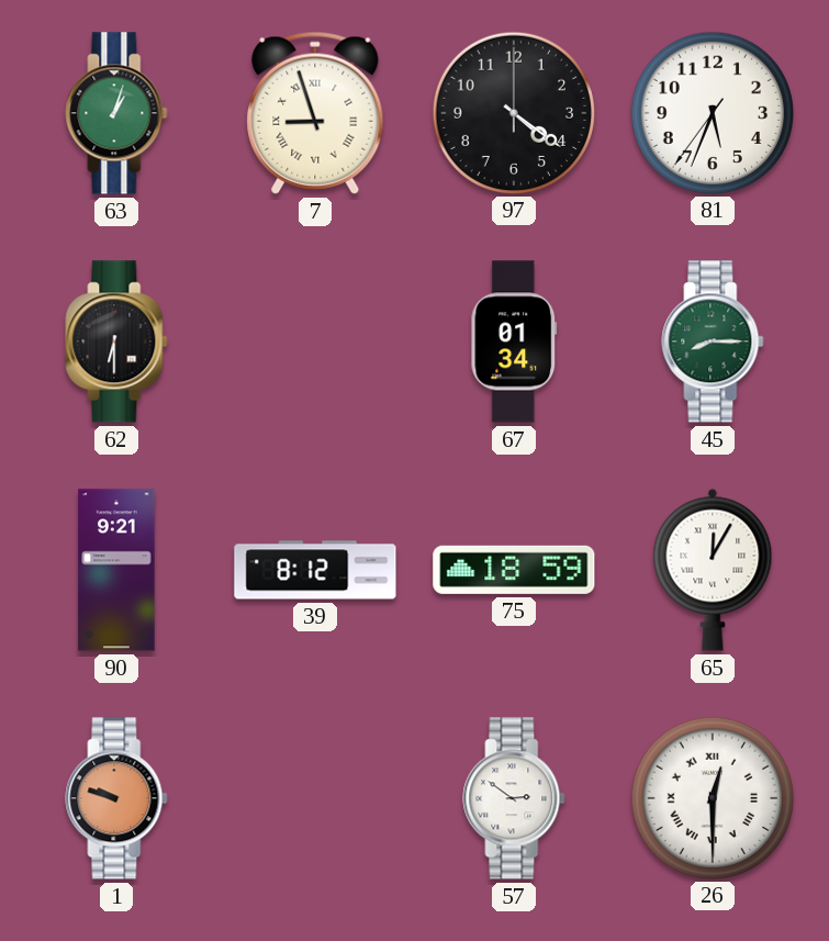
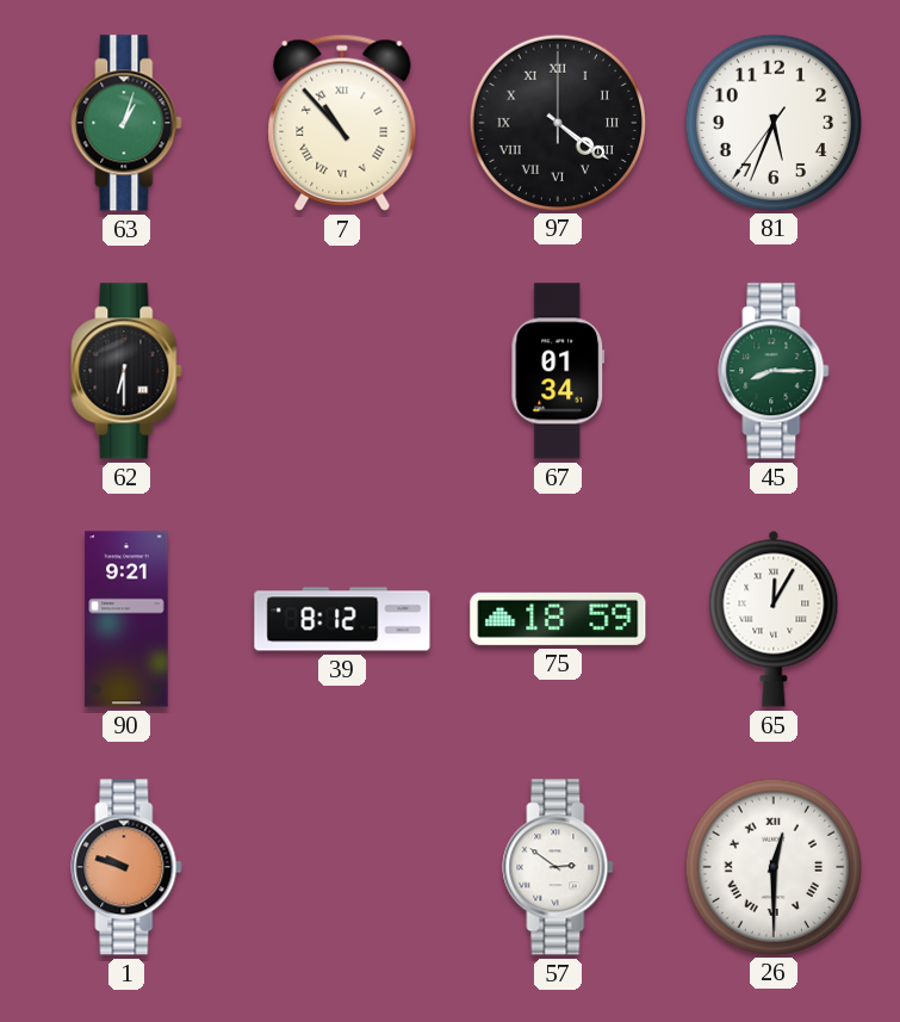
7: 8:57 -> 10:53
97 numerals: Arabic -> Roman
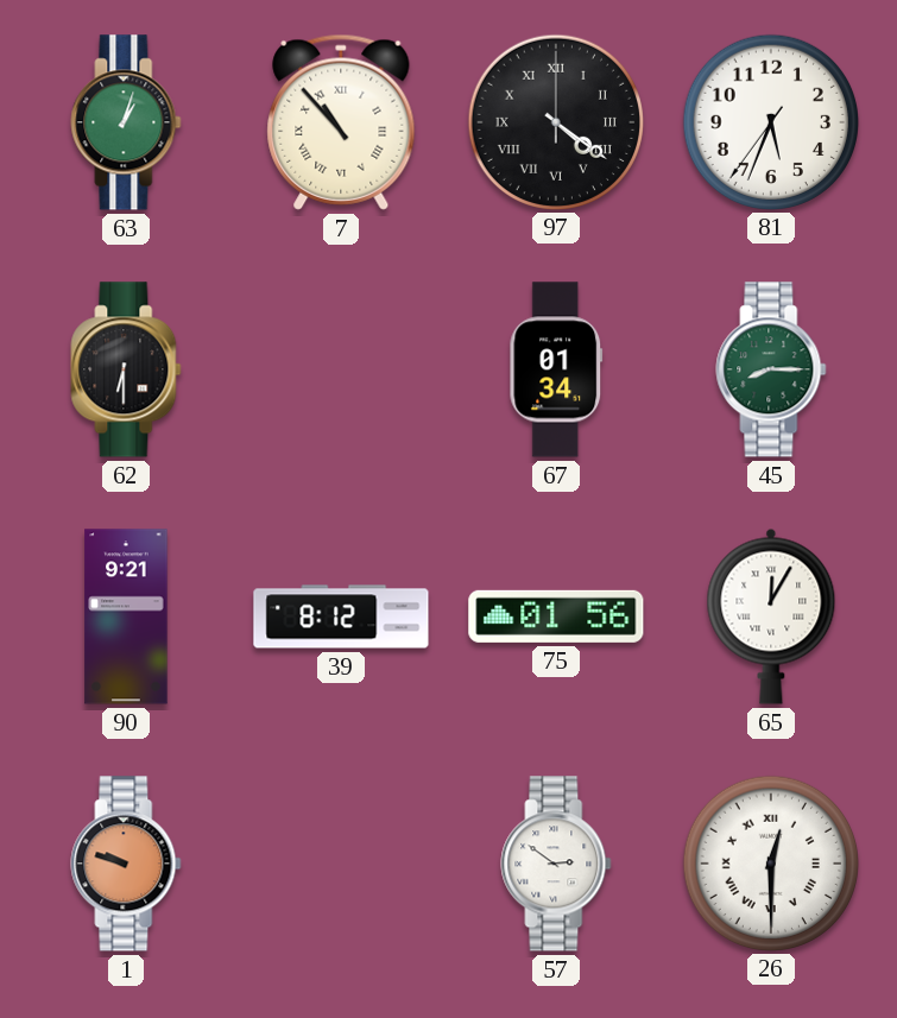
75: 18:59 -> 01:56
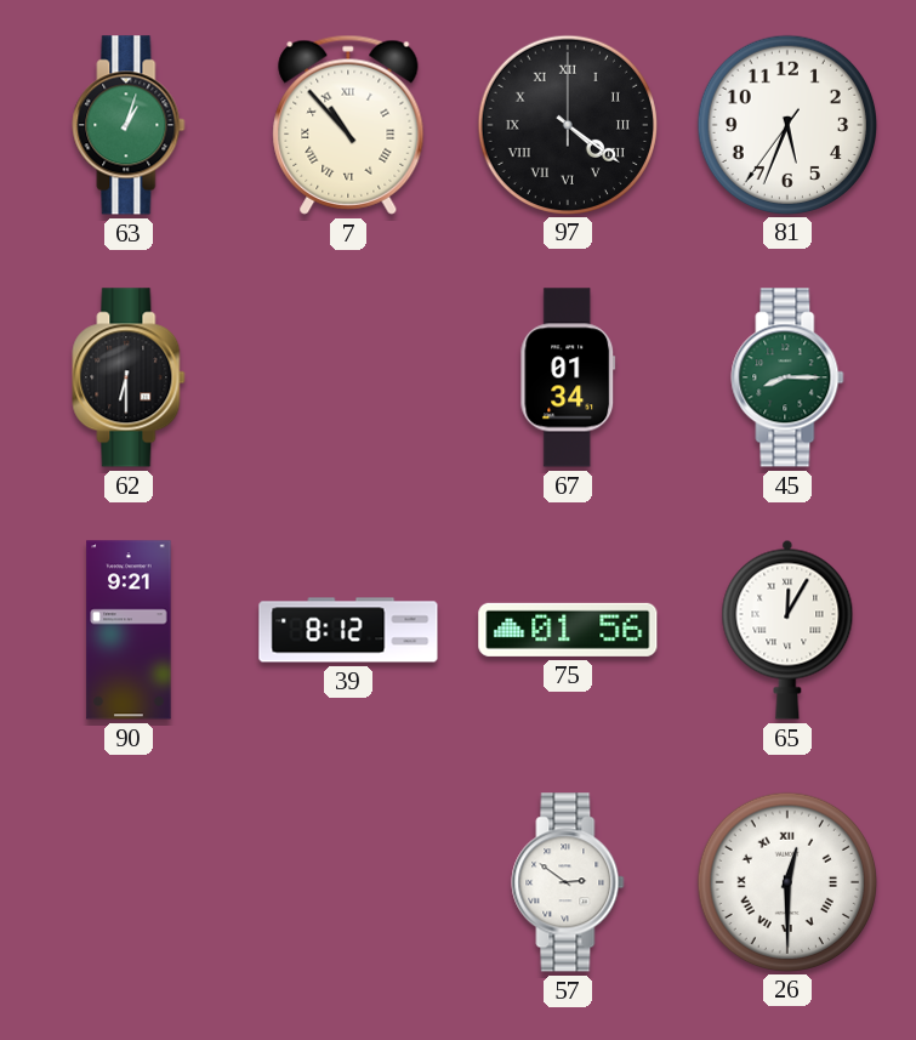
1: 9:48 -> none
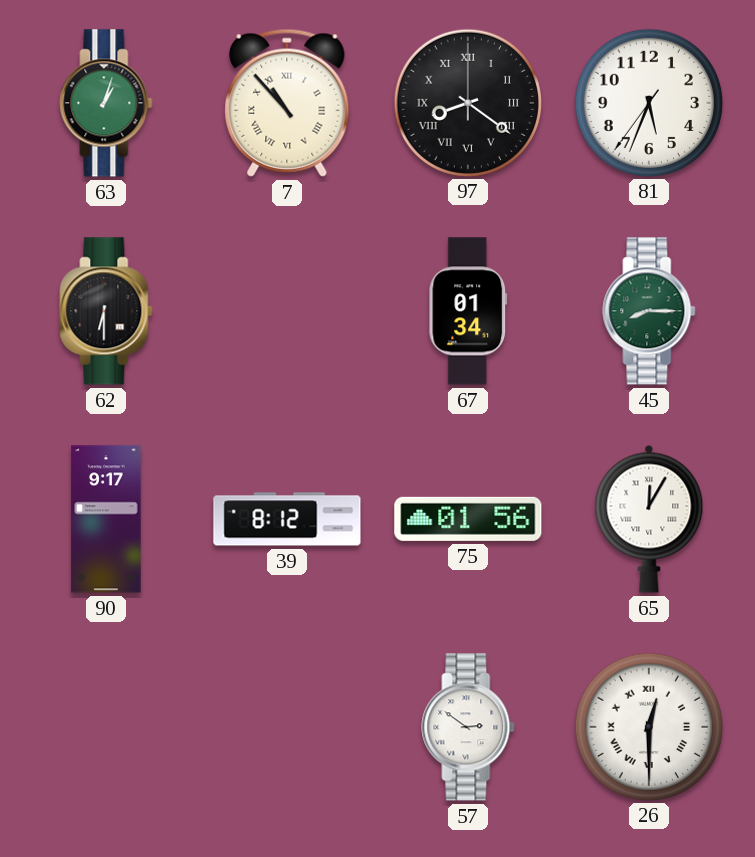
97: 4:21 -> 8:21
90: 9:21 -> 9:17
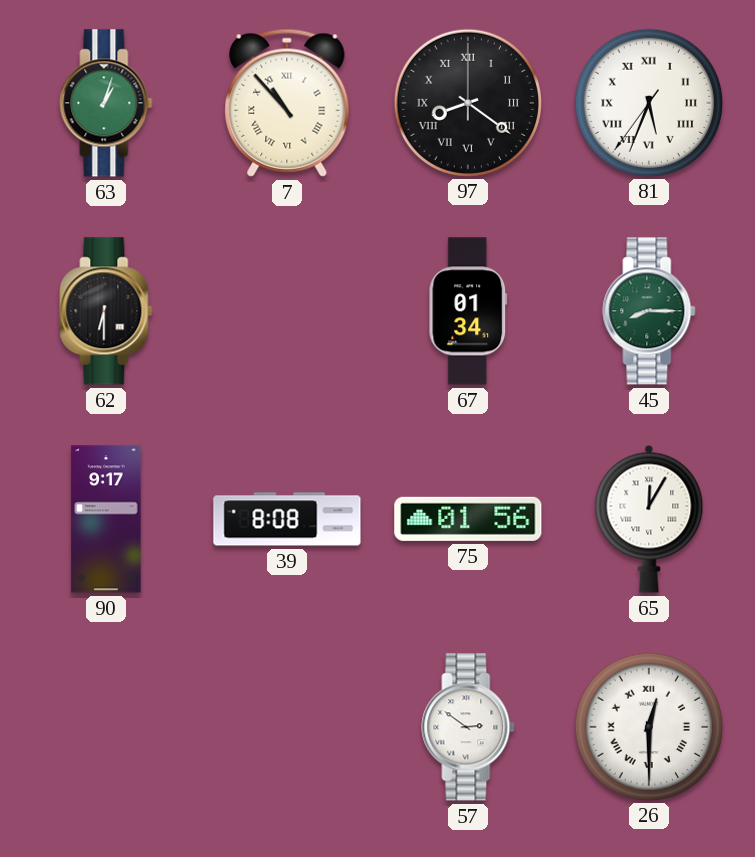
81 numerals: Arabic -> Roman
39: 8:12 -> 8:08
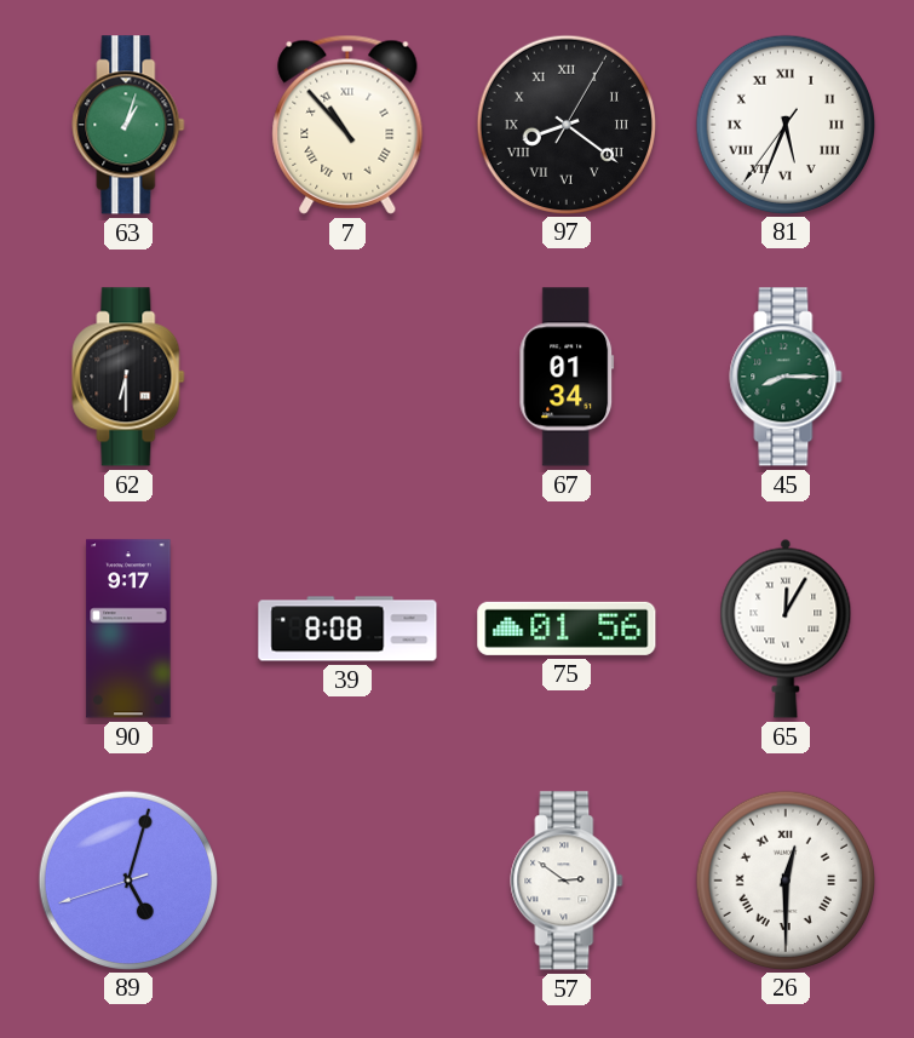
97: 8:21:00 -> 8:21:05
89: none -> 5:02
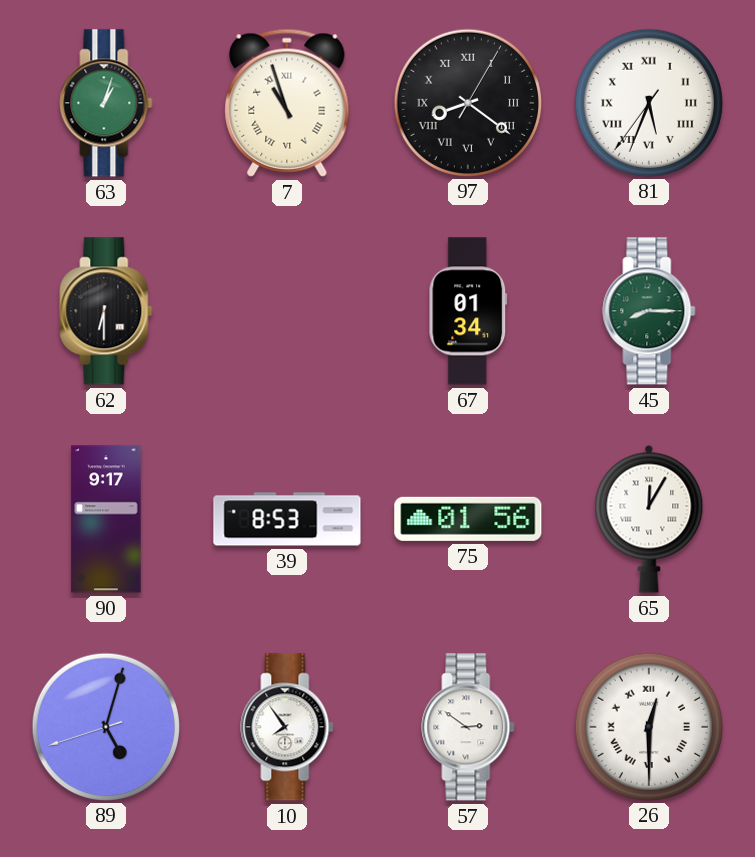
7: 10:53 -> 10:57
39: 8:08 -> 8:53
10: none -> 7:54
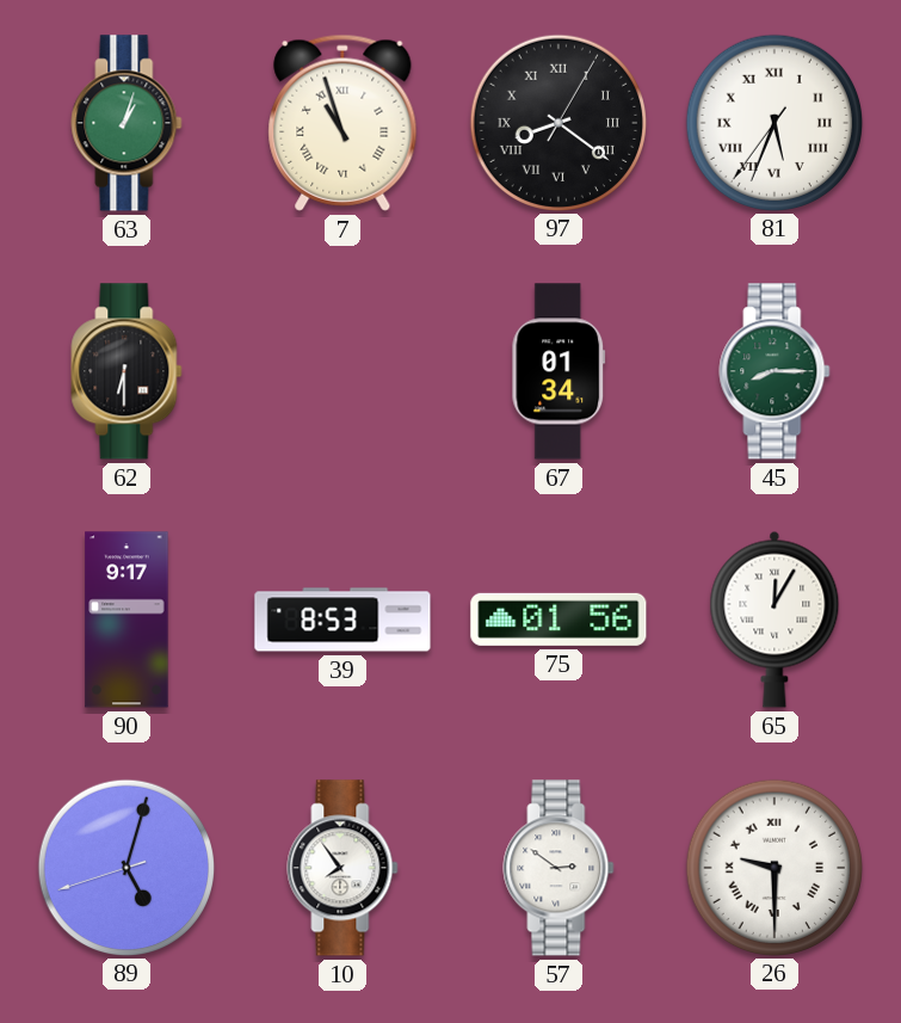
26: 12:30 -> 9:30
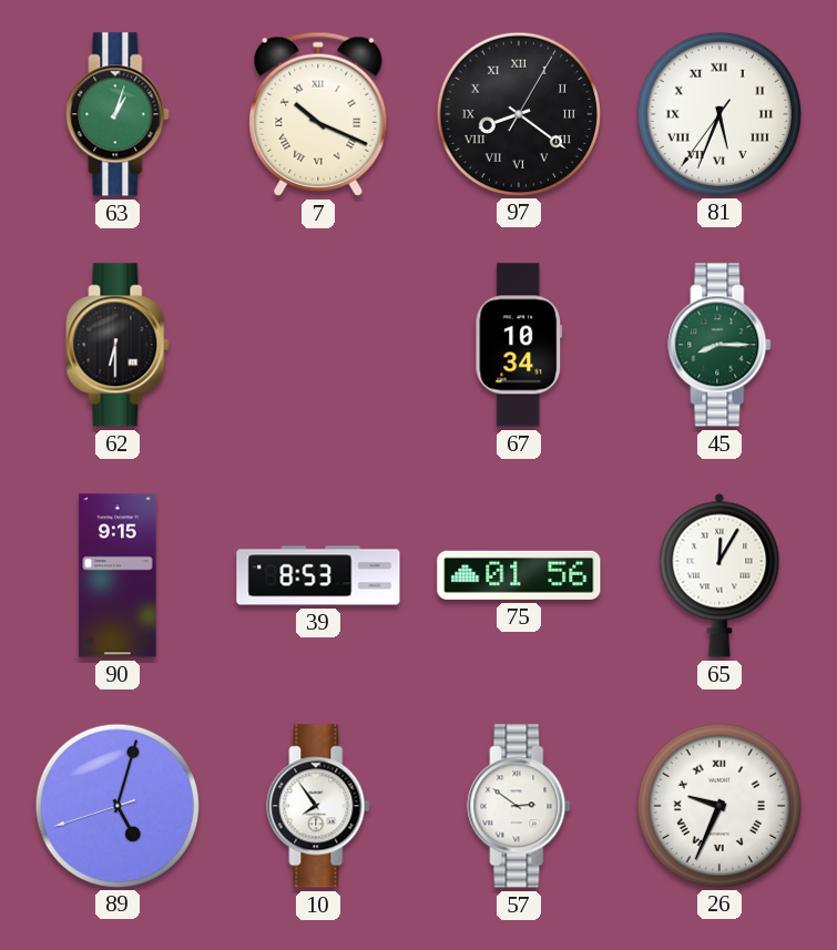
7: 10:57 -> 10:19
67: 01:34 -> 10:34
90: 9:17 -> 9:15
26: 9:30 -> 9:34
